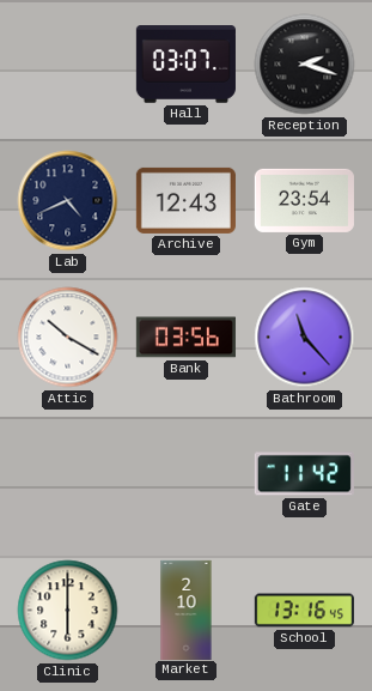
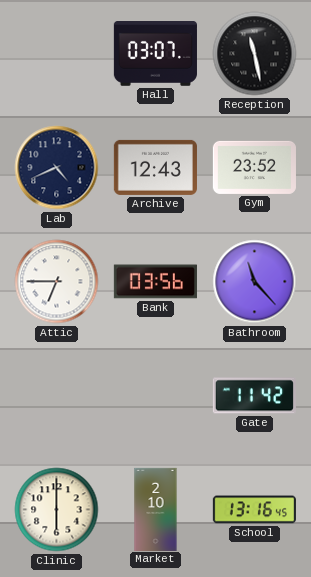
Reception: 2:18 -> 11:28
Gym: 23:54 -> 23:52
Attic: 10:20 -> 6:45
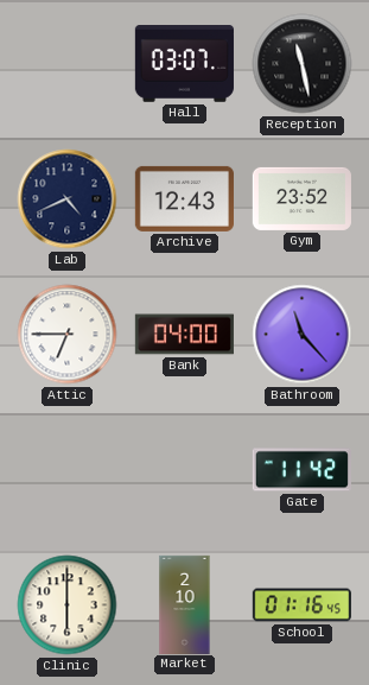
Bank: 03:56 -> 04:00
School: 13:16 -> 01:16
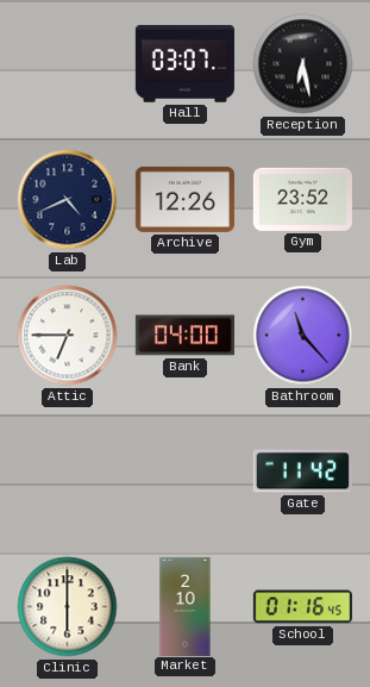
Reception: 11:28 -> 6:28
Archive: 12:43 -> 12:26
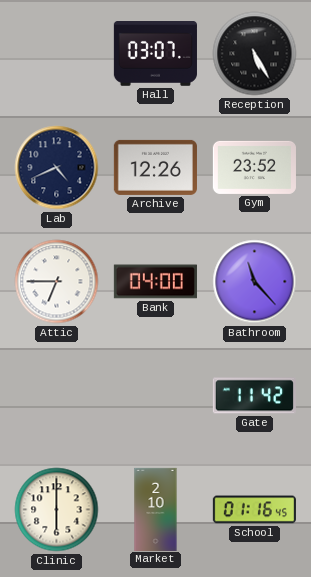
Reception: 6:28 -> 5:25
